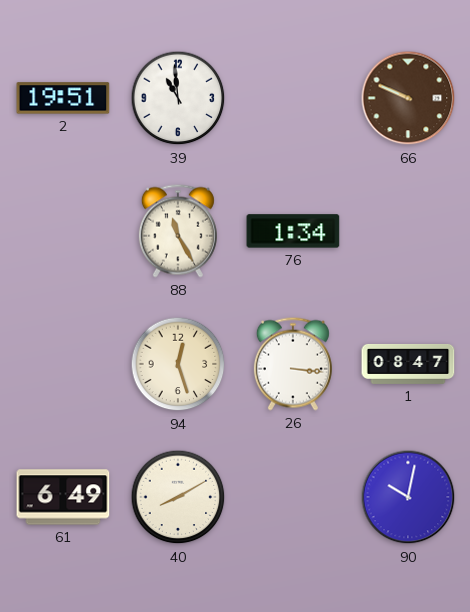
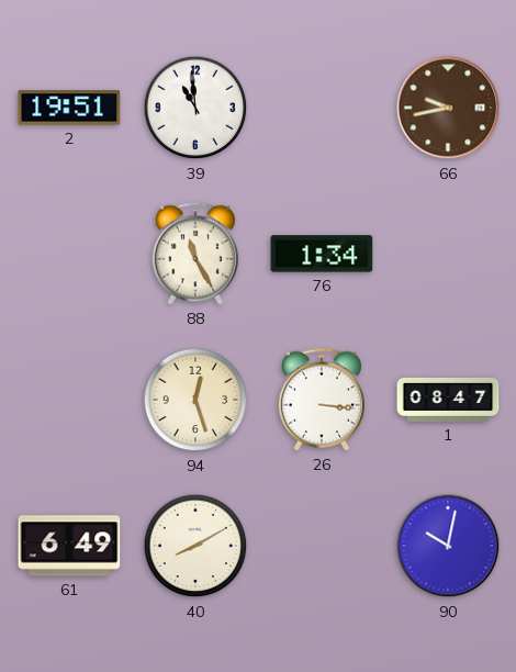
66: 9:49 -> 9:43
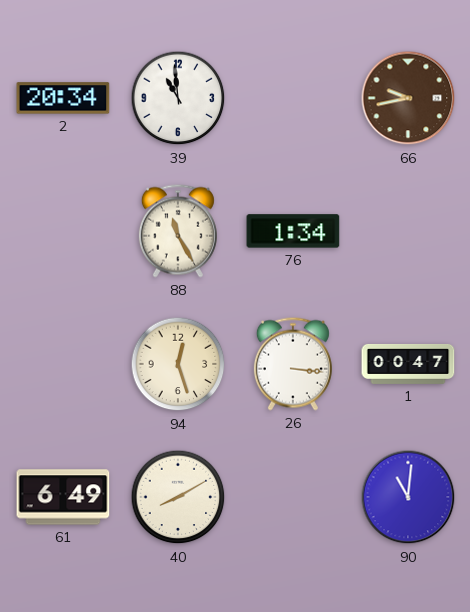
2: 19:51 -> 20:34
1: 08:47 -> 00:47
90: 10:02 -> 11:01
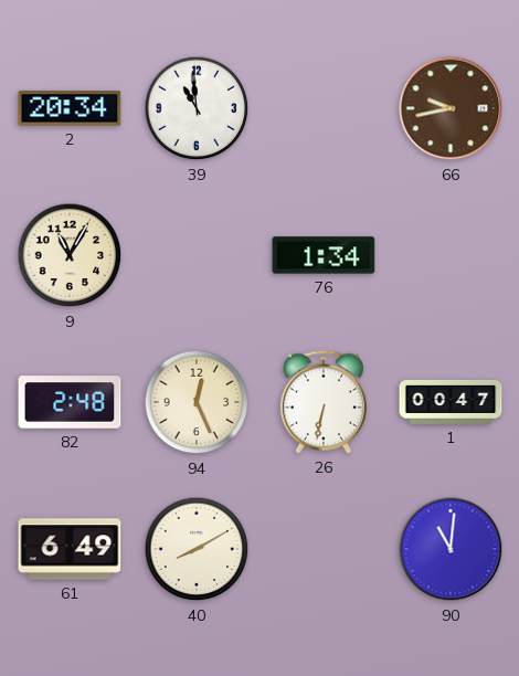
9: none -> 11:05
88: 11:25 -> none
82: none -> 2:48
94: 12:27 -> 12:26
26: 3:16 -> 6:32
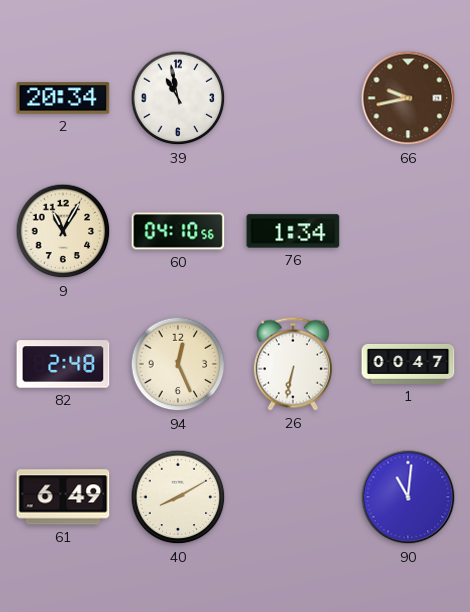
39: 10:59 -> 10:58
60: none -> 04:10
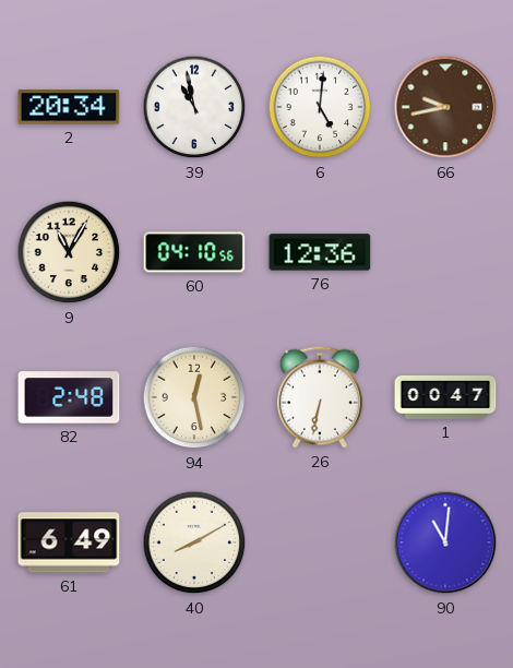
6: none -> 5:01
76: 1:34 -> 12:36
94: 12:26 -> 12:28
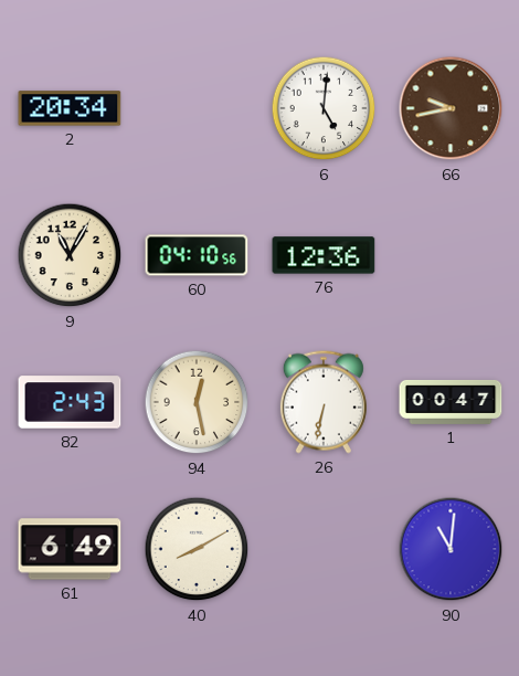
39: 10:58 -> none
82: 2:48 -> 2:43
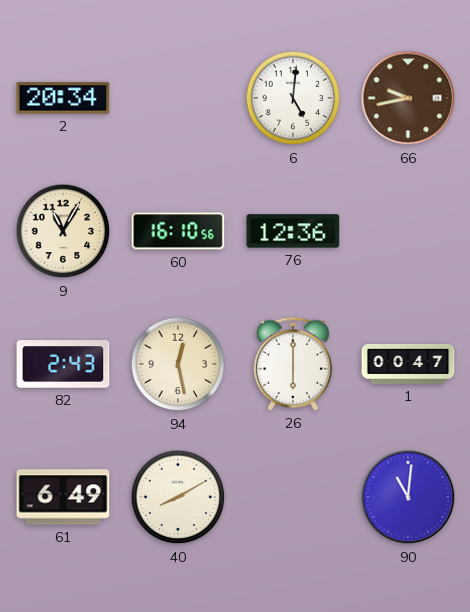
60: 04:10 -> 16:10
26: 6:32 -> 6:00
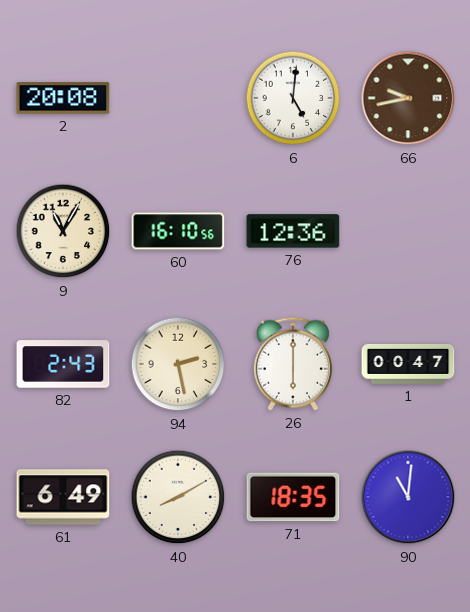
2: 20:34 -> 20:08
94: 12:28 -> 2:28
71: none -> 18:35
